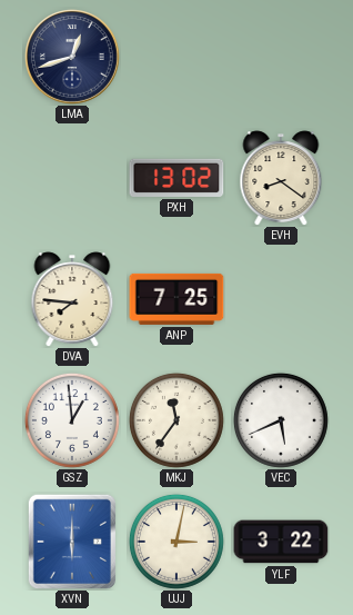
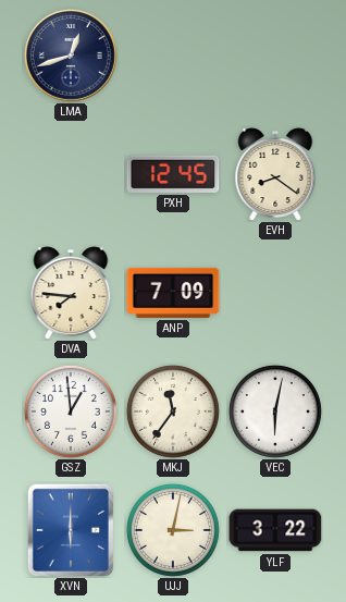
PXH: 13:02 -> 12:45
ANP: 7:25 -> 7:09
VEC: 5:41 -> 6:02
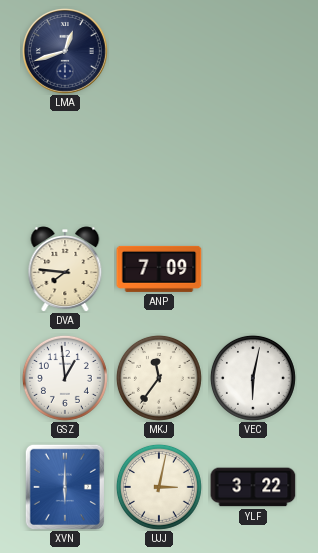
PXH: 12:45 -> none
EVH: 8:21 -> none
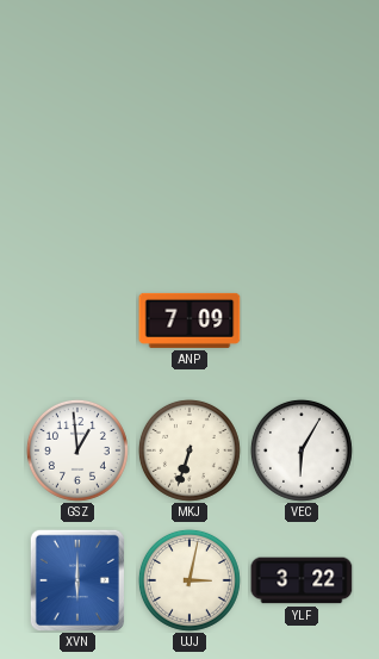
LMA: 12:42 -> none
DVA: 7:46 -> none
MKJ: 11:36 -> 6:33
VEC: 6:02 -> 6:05
